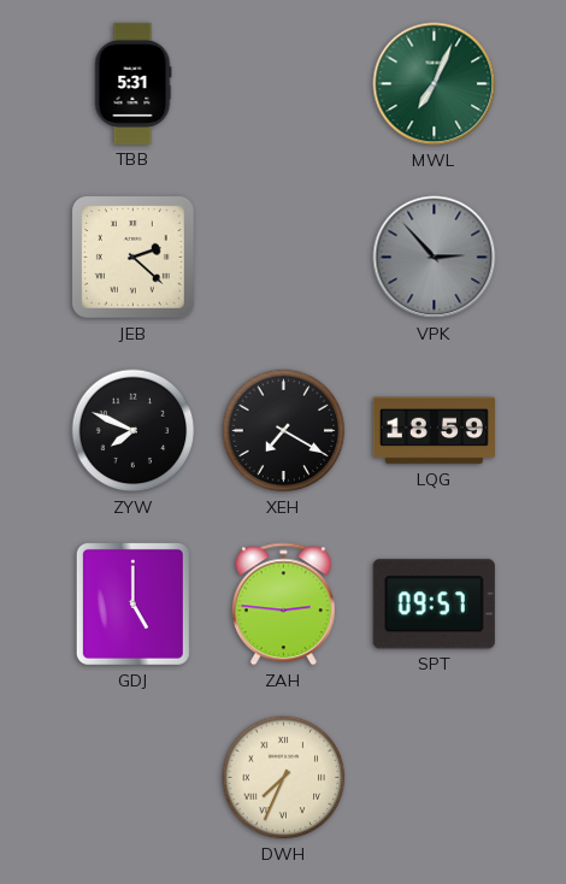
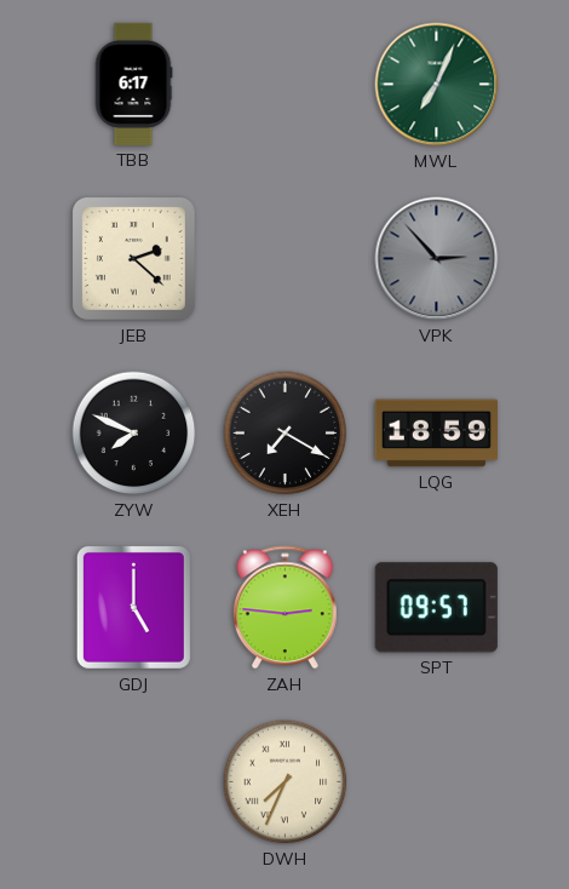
TBB: 5:31 -> 6:17
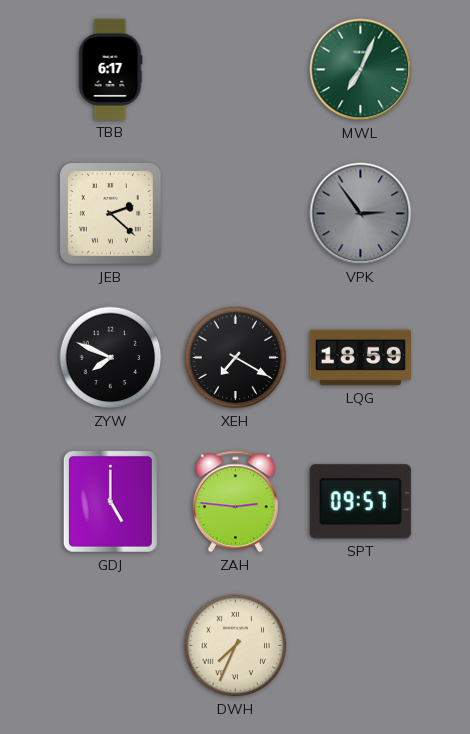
VPK: 2:53 -> 2:54
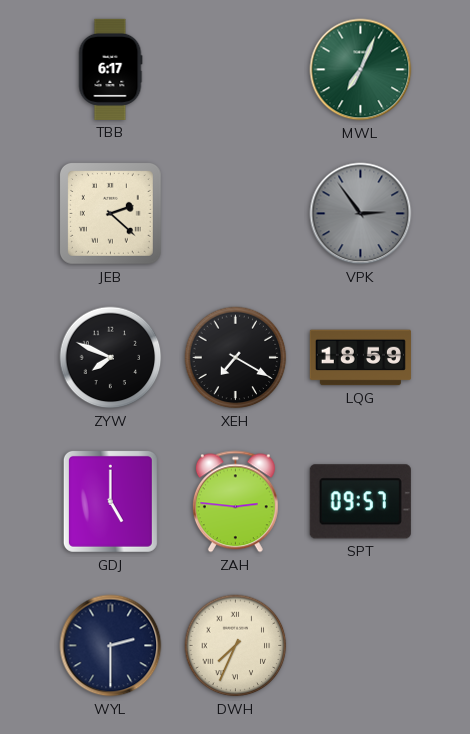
WYL: none -> 2:30
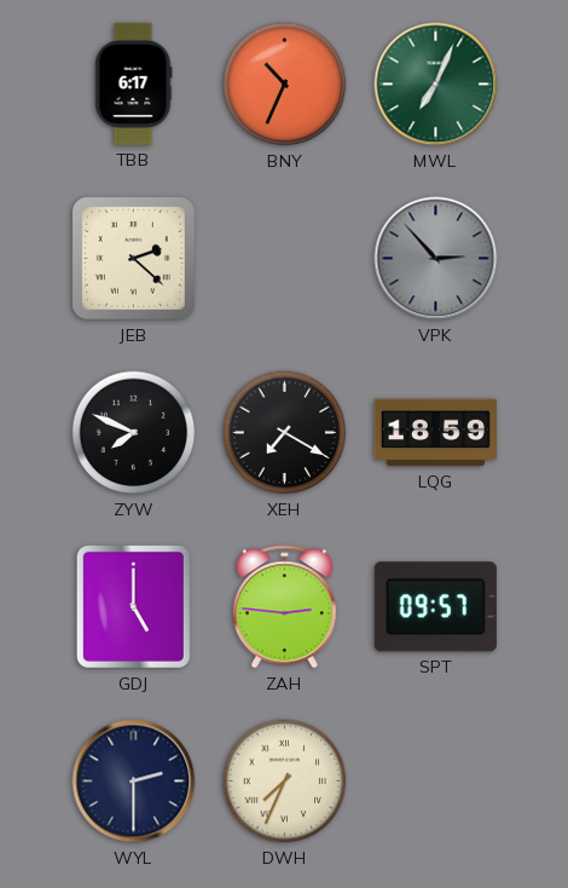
BNY: none -> 10:34
VPK: 2:54 -> 2:53
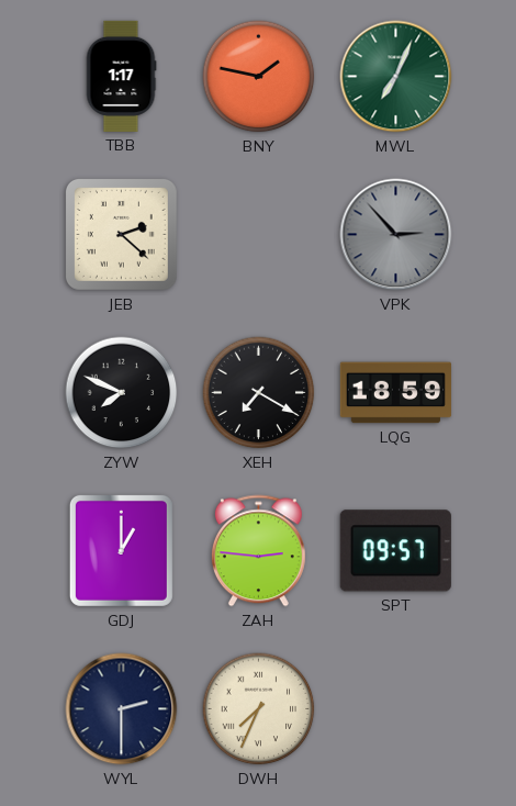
TBB: 6:17 -> 1:17
BNY: 10:34 -> 1:47
GDJ: 5:00 -> 1:00
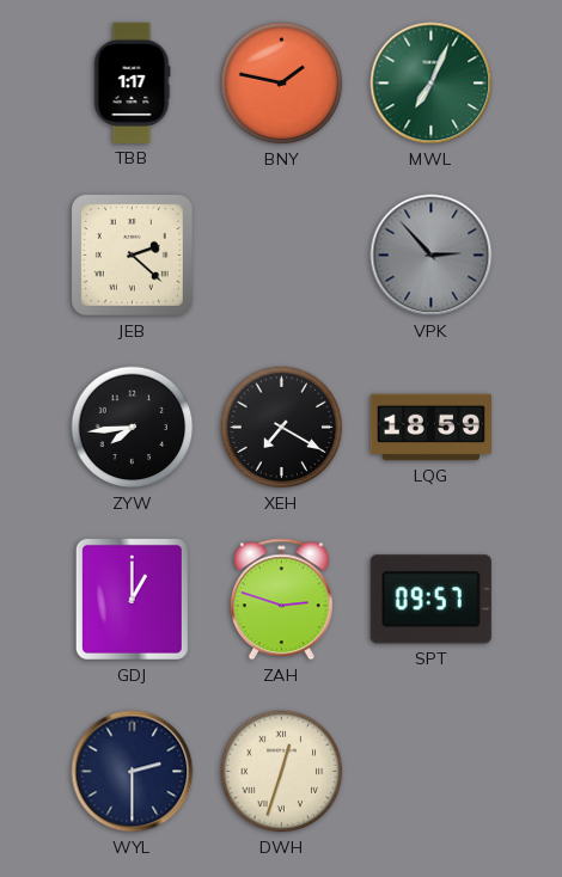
ZYW: 7:49 -> 7:44
ZAH: 2:46 -> 2:48
DWH: 7:34 -> 12:33
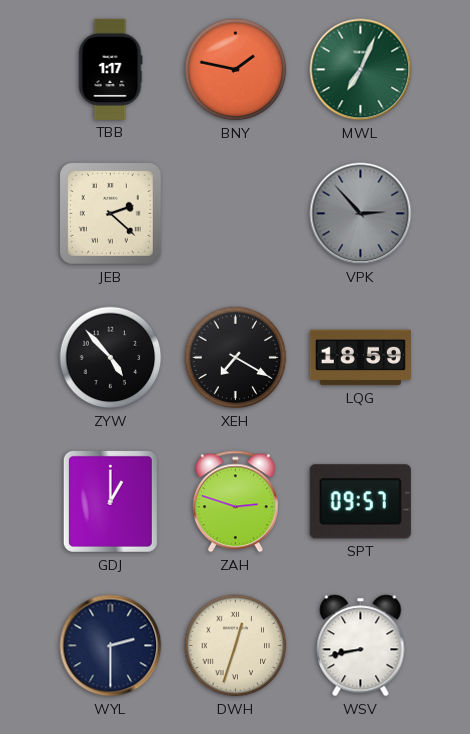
ZYW: 7:44 -> 4:53
WSV: none -> 8:43
